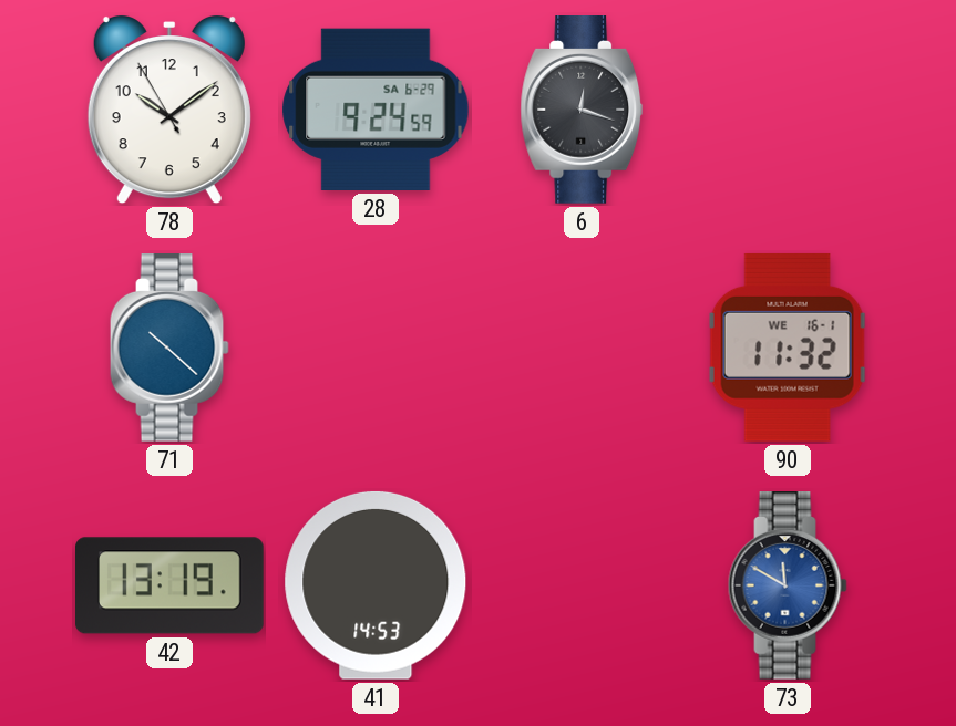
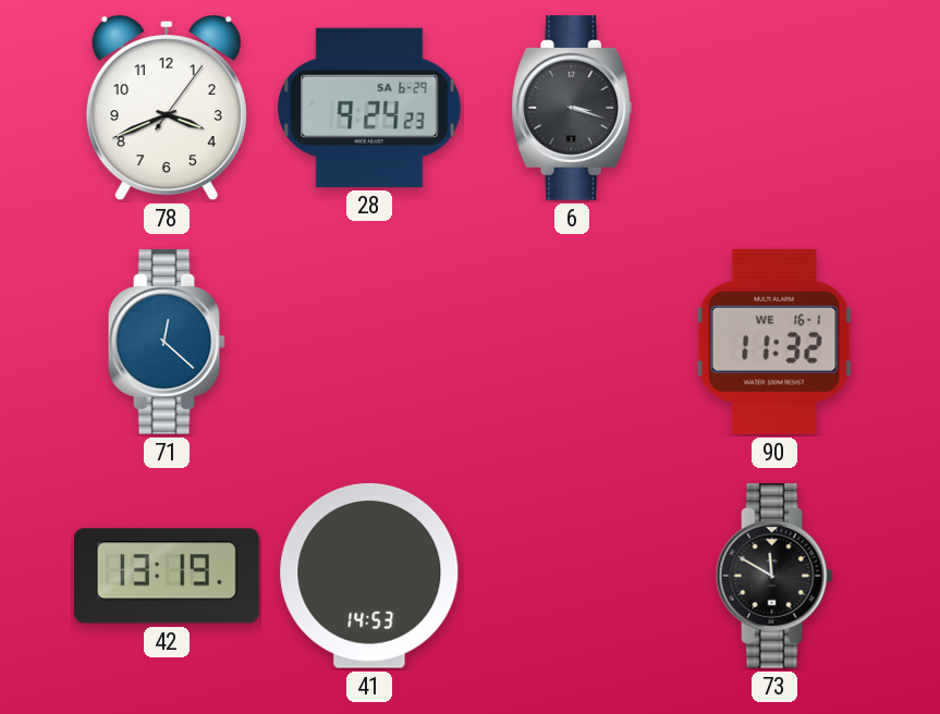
78: 10:08 -> 3:41
28: 9:24:59 -> 9:24:23
6: 12:18 -> 3:18
71: 10:22 -> 12:22
73 dial: blue -> black
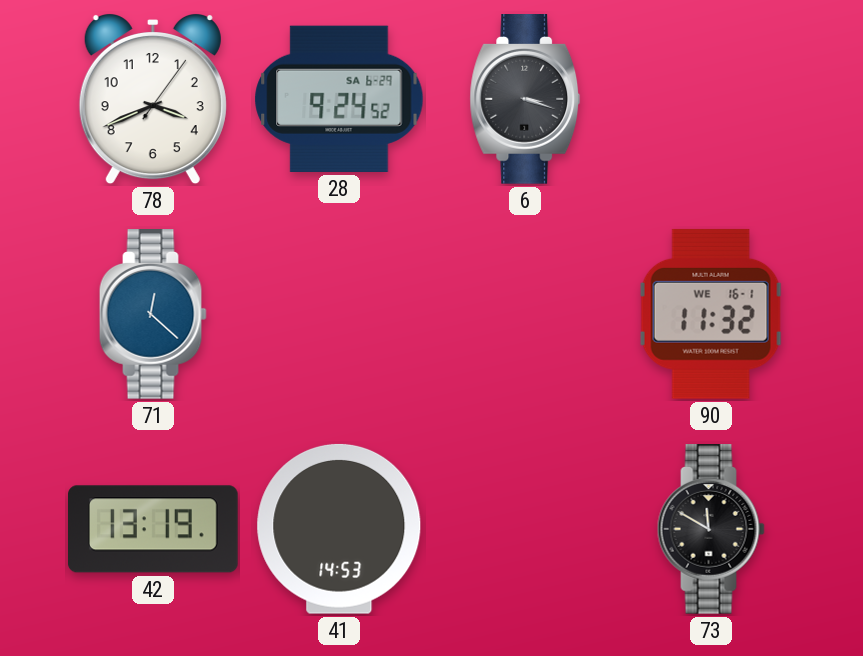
28: 9:24:23 -> 9:24:52
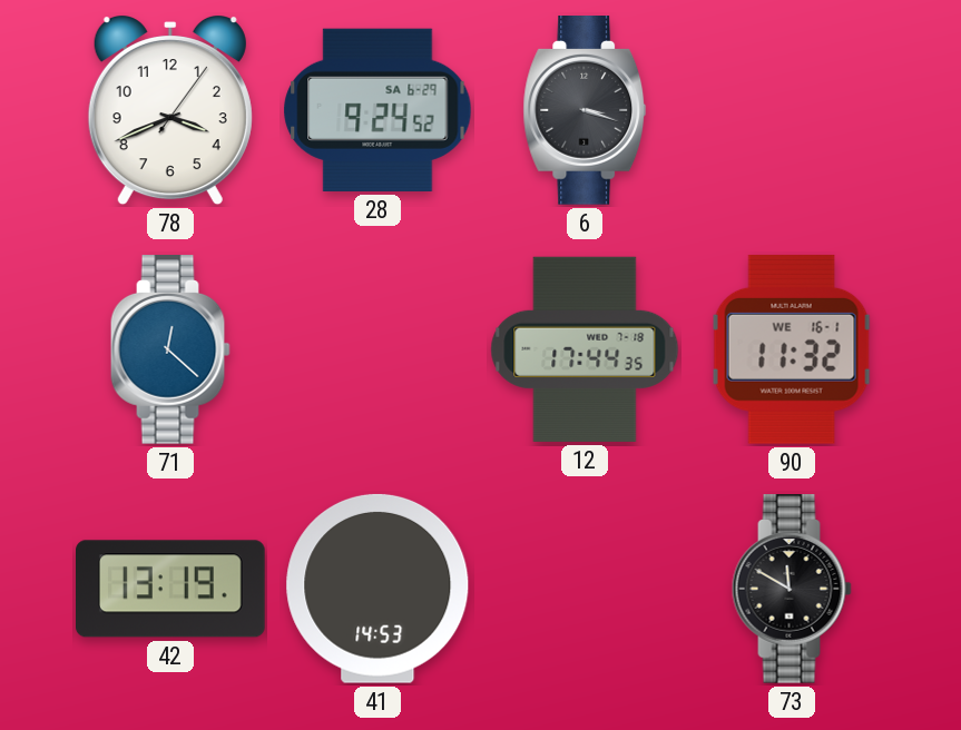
12: none -> 17:44
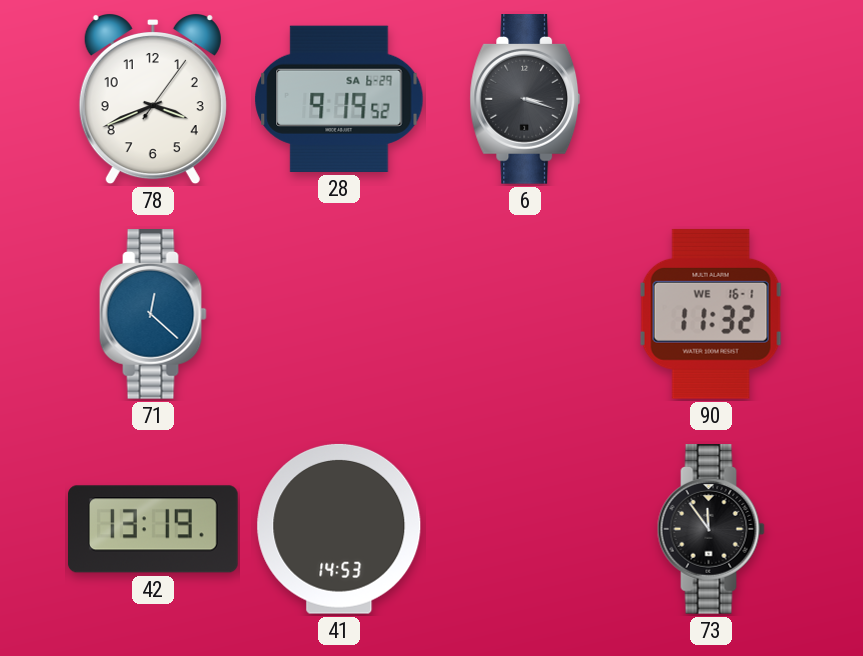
28: 9:24 -> 9:19
12: 17:44 -> none
73: 11:50 -> 11:54
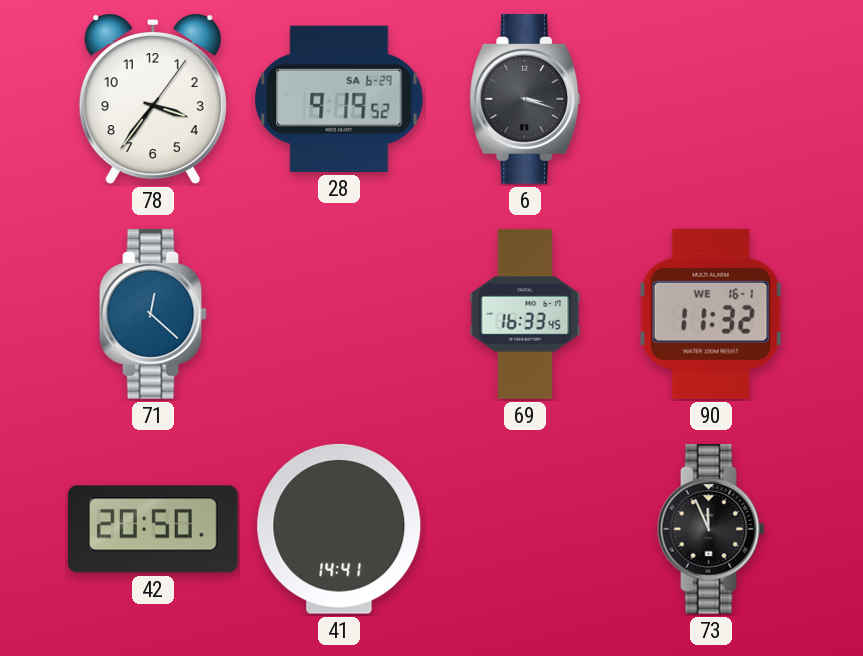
78: 3:41 -> 3:36
69: none -> 16:33
42: 13:19 -> 20:50
41: 14:53 -> 14:41
73: 11:54 -> 11:56
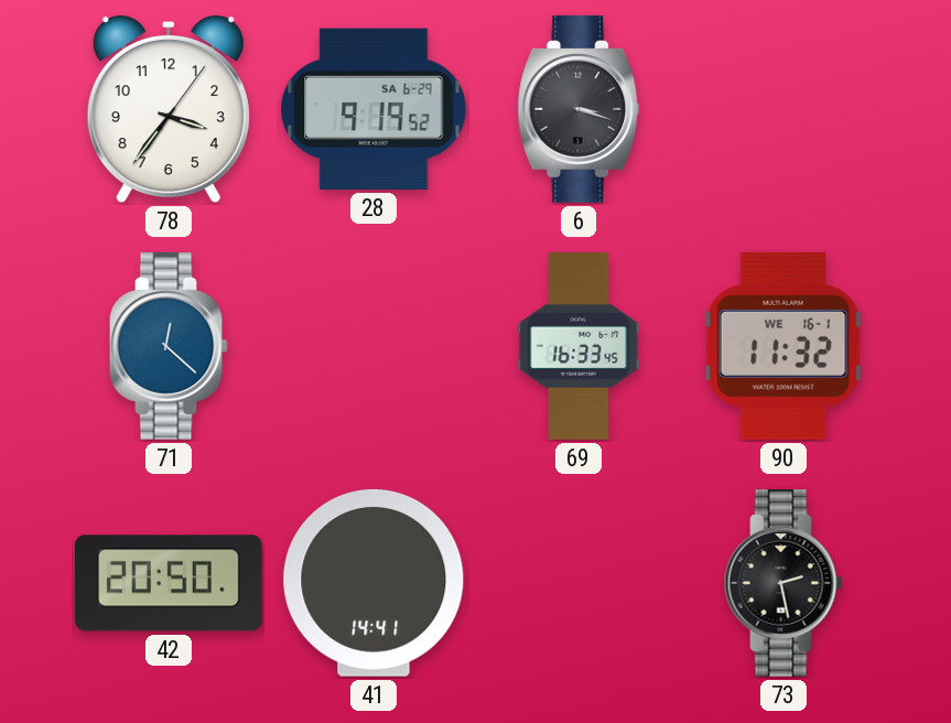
73: 11:56 -> 2:28
